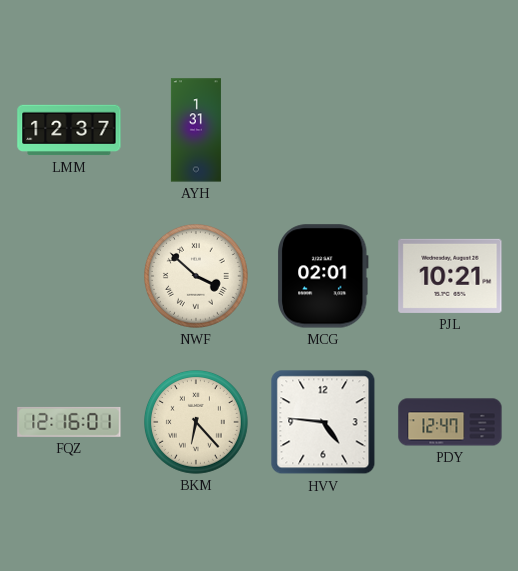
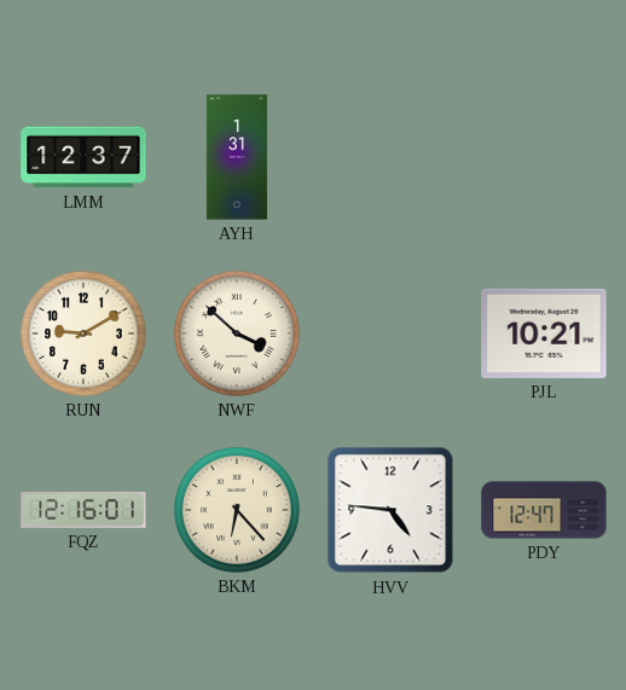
RUN: none -> 9:10
MCG: 02:01 -> none
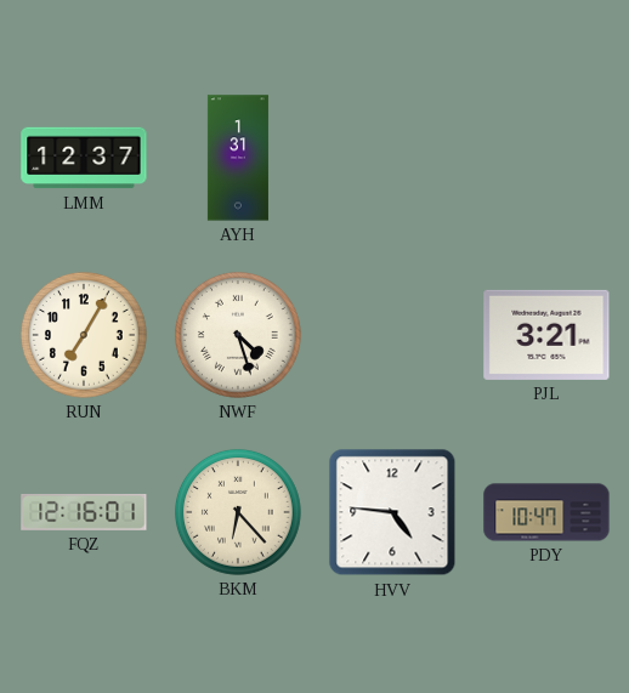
RUN: 9:10 -> 7:05
NWF: 3:52 -> 4:27
PJL: 10:21 -> 3:21
PDY: 12:47 -> 10:47
